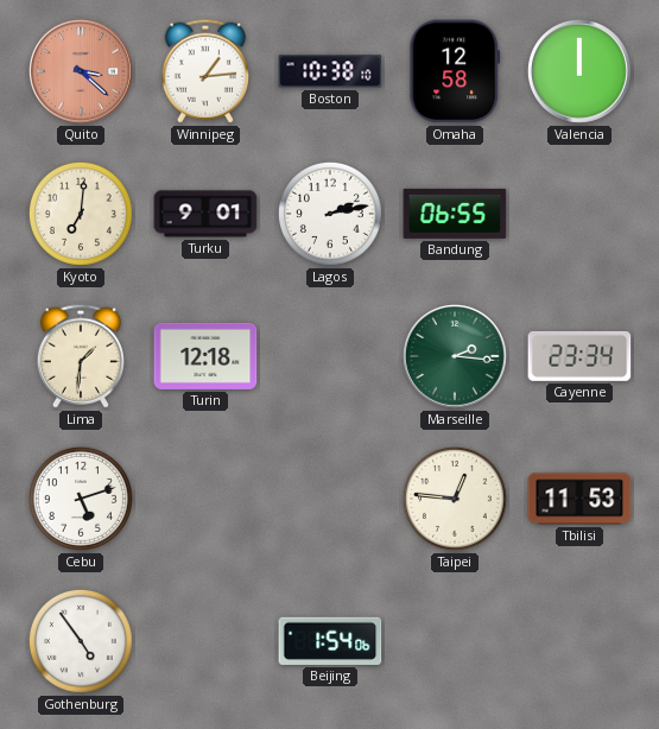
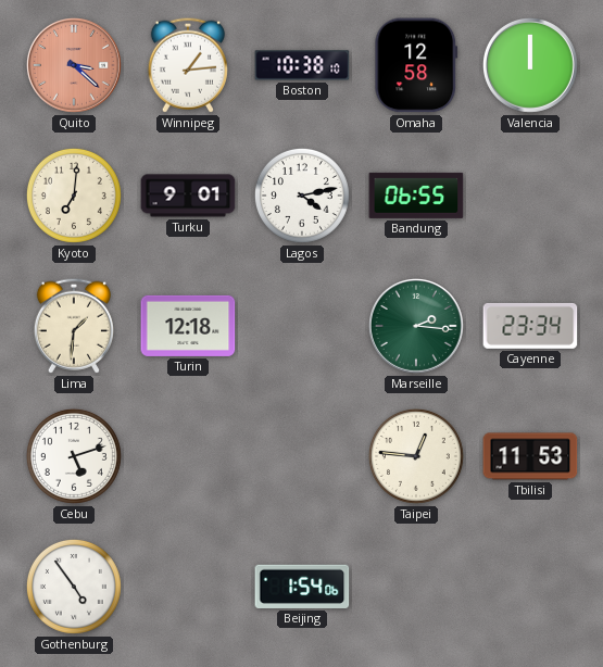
Lagos: 2:13 -> 4:13
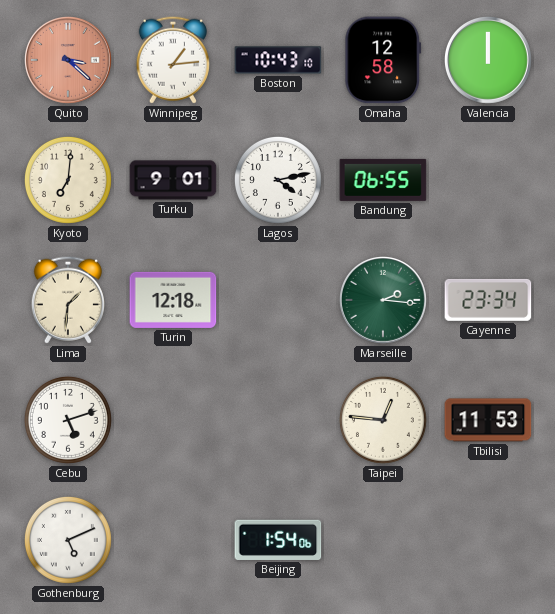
Boston: 10:38 -> 10:43
Gothenburg: 4:54 -> 5:11
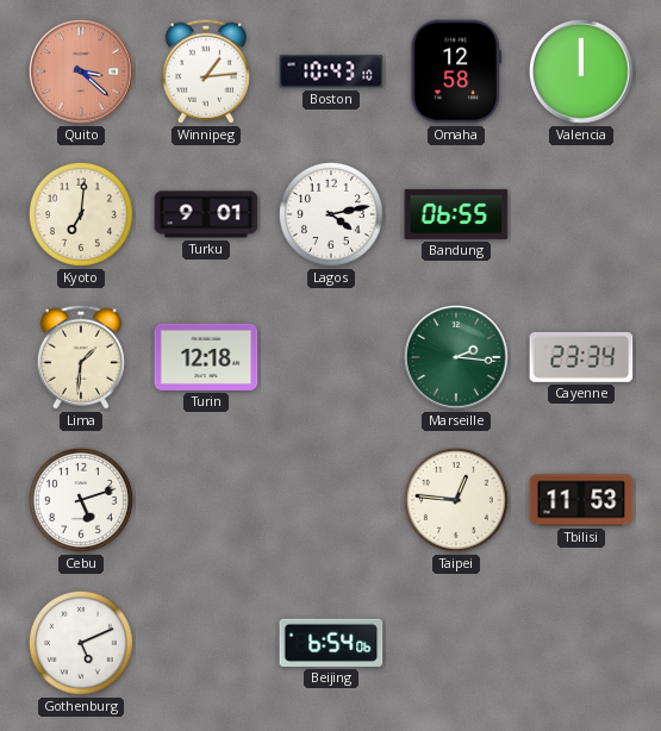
Beijing: 1:54 -> 6:54
